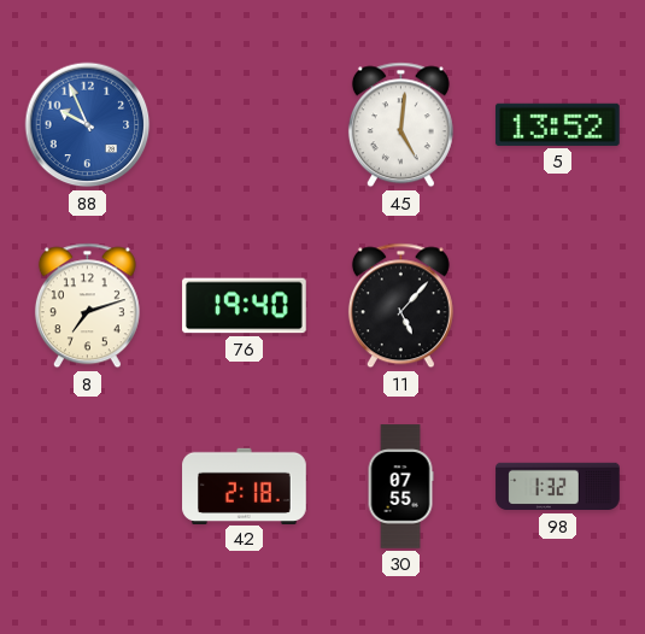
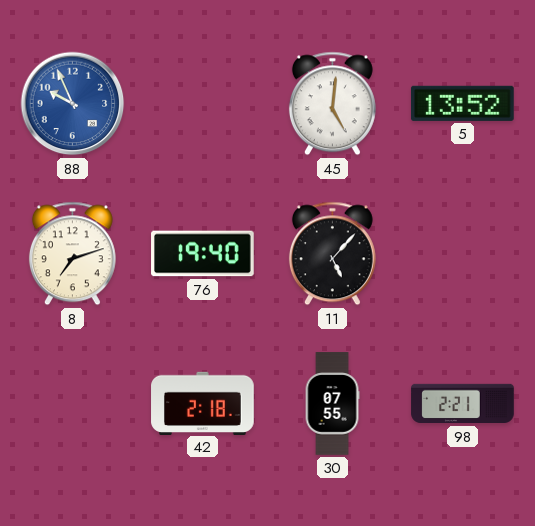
98: 1:32 -> 2:21
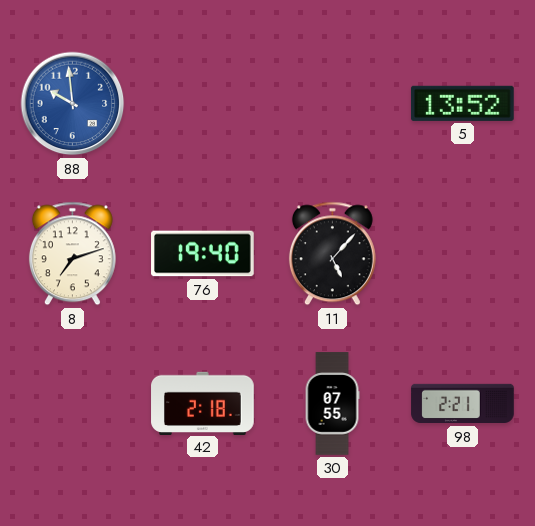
88: 9:56 -> 9:59
45: 5:01 -> none
